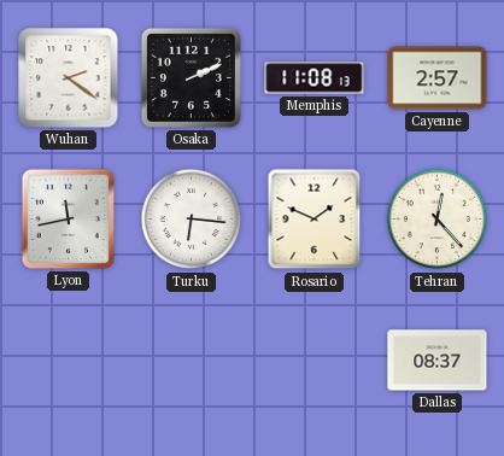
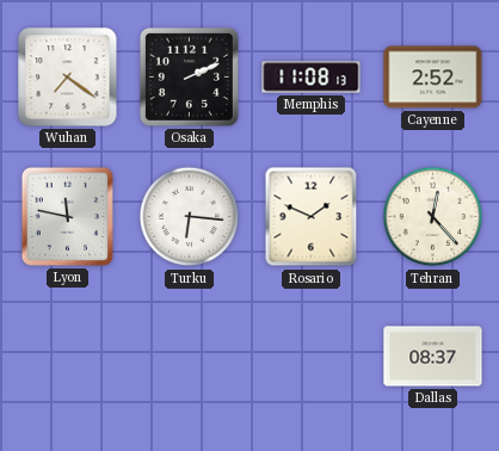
Wuhan: 2:21 -> 7:21
Cayenne: 2:57 -> 2:52
Lyon: 11:43 -> 11:47
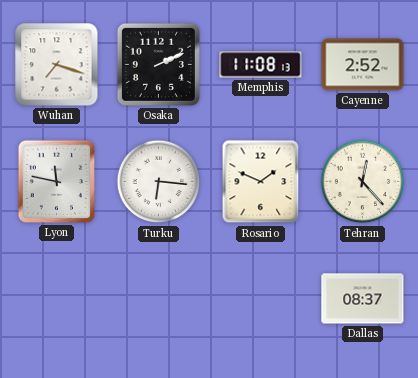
Wuhan: 7:21 -> 7:18
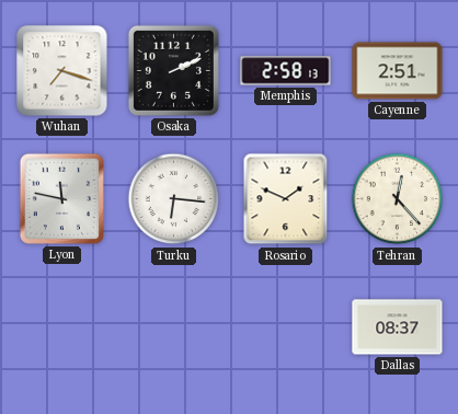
Memphis: 11:08 -> 2:58
Cayenne: 2:52 -> 2:51
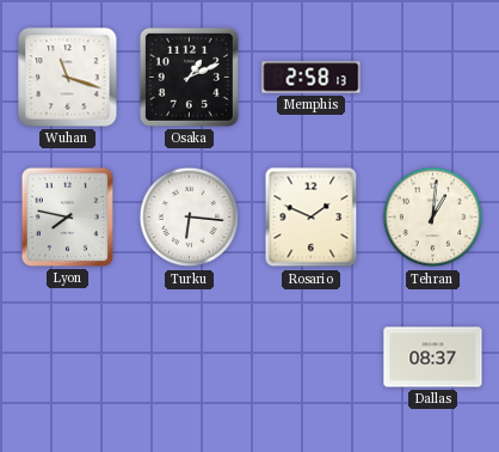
Wuhan: 7:18 -> 11:18
Osaka: 2:11 -> 1:11
Cayenne: 2:51 -> none
Lyon: 11:47 -> 7:47
Tehran: 12:23 -> 1:01
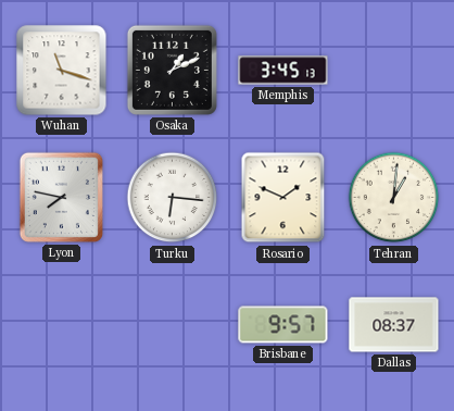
Memphis: 2:58 -> 3:45
Brisbane: none -> 9:57
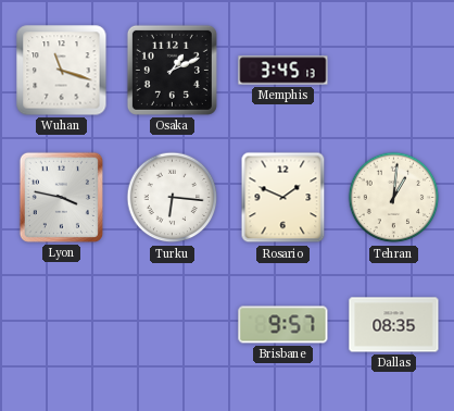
Lyon: 7:47 -> 3:47
Dallas: 08:37 -> 08:35
